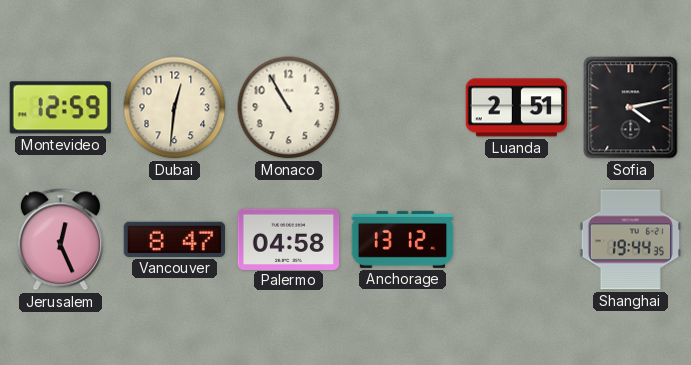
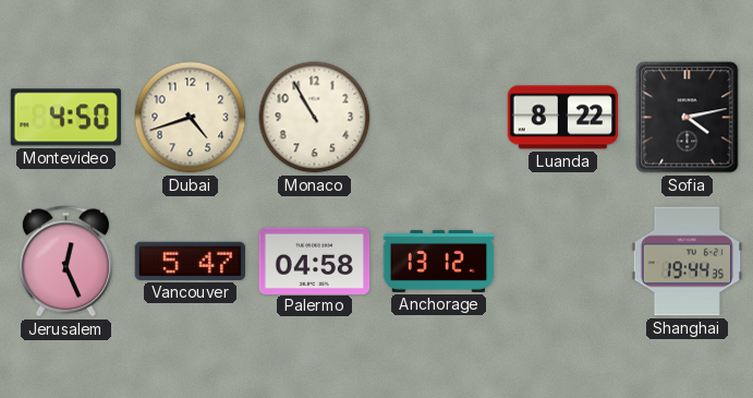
Montevideo: 12:59 -> 4:50
Dubai: 12:31 -> 4:42
Luanda: 2:51 -> 8:22
Vancouver: 8:47 -> 5:47
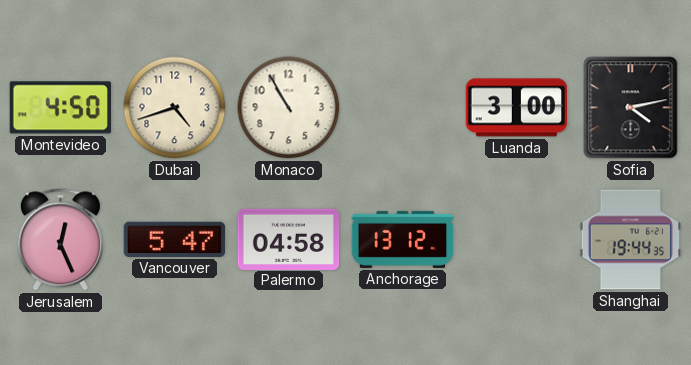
Luanda: 8:22 -> 3:00
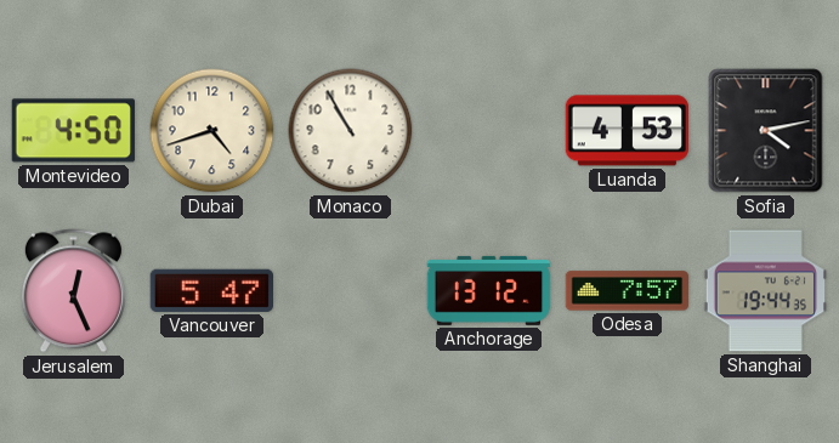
Luanda: 3:00 -> 4:53
Palermo: 04:58 -> none
Odesa: none -> 7:57
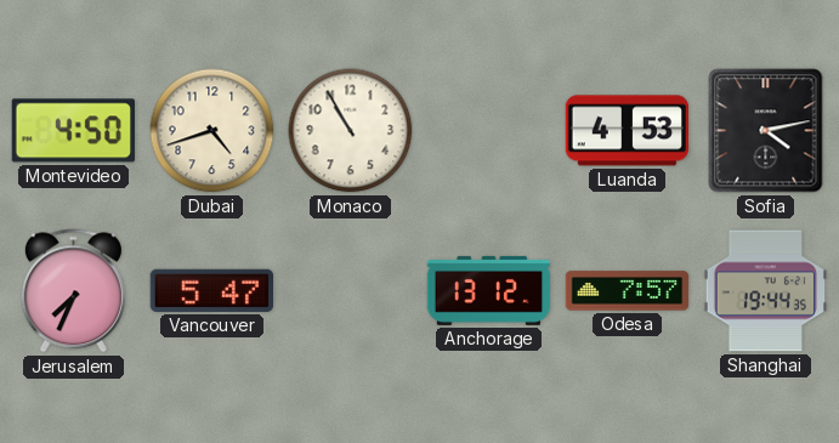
Jerusalem: 12:26 -> 7:34
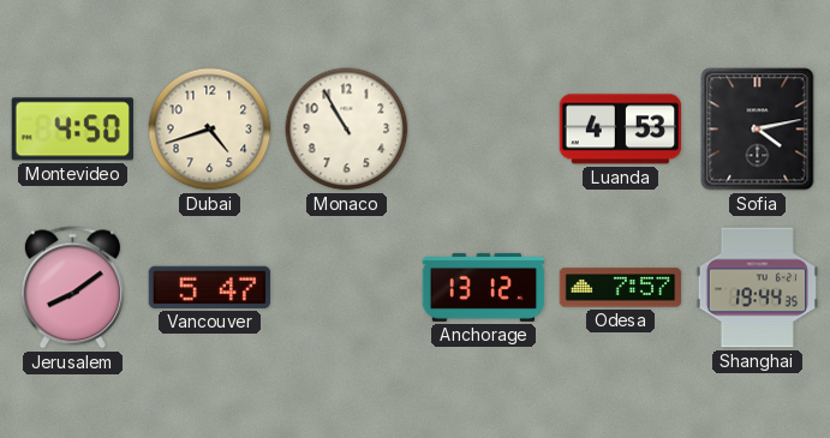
Jerusalem: 7:34 -> 8:09
